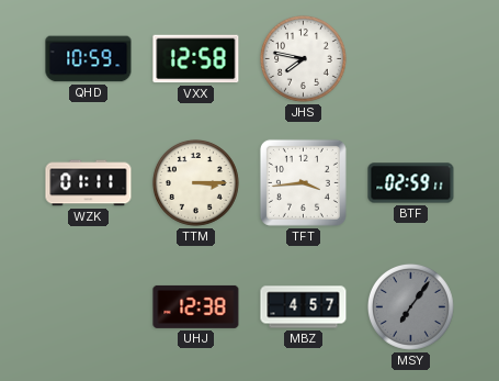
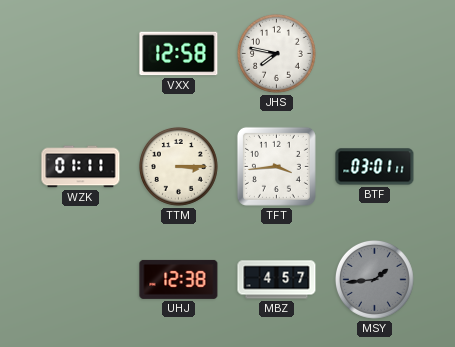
QHD: 10:59 -> none
BTF: 02:59 -> 03:01
MSY: 7:06 -> 1:44
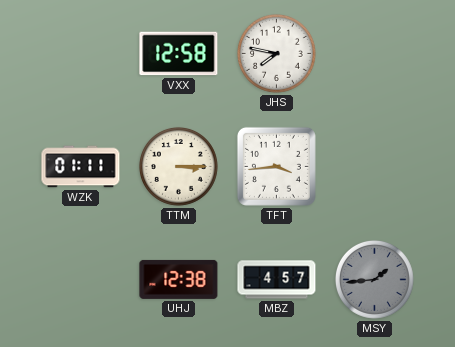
BTF: 03:01 -> none
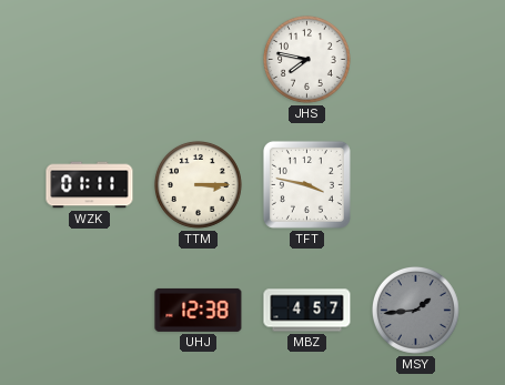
VXX: 12:58 -> none
TFT: 3:44 -> 3:47
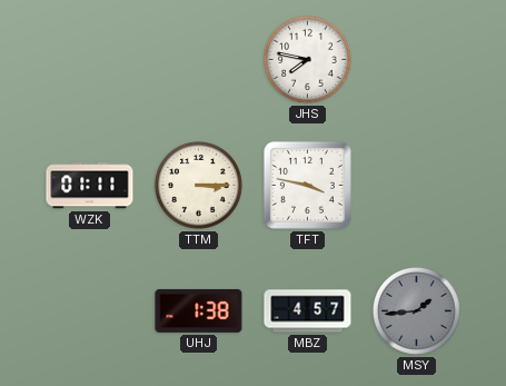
UHJ: 12:38 -> 1:38
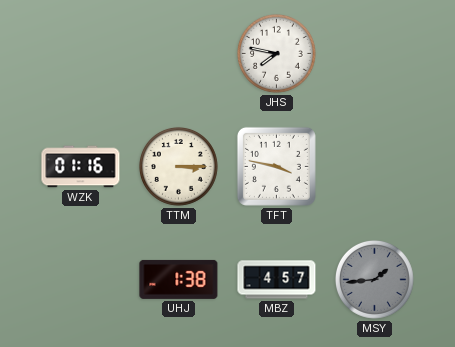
WZK: 01:11 -> 01:16
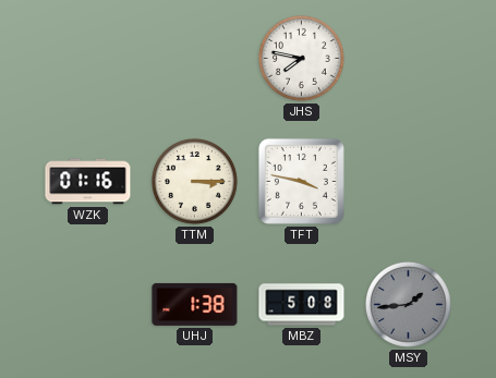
MBZ: 4:57 -> 5:08
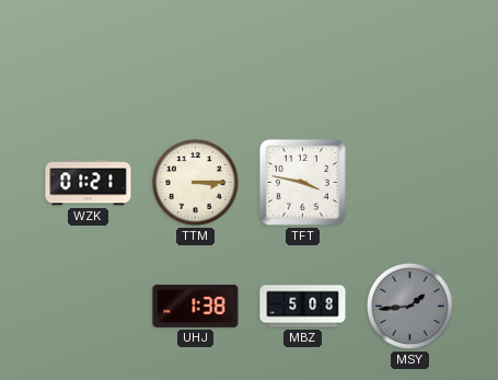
JHS: 7:47 -> none
WZK: 01:16 -> 01:21
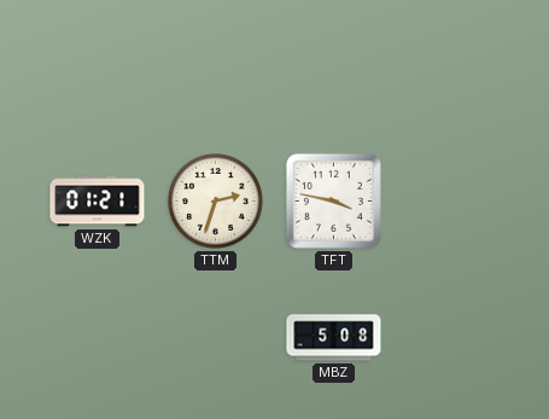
TTM: 3:15 -> 2:33
UHJ: 1:38 -> none
MSY: 1:44 -> none
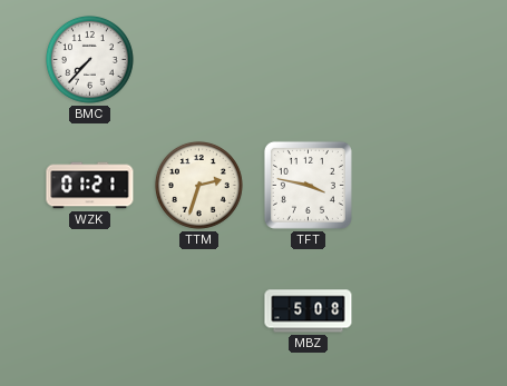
BMC: none -> 7:37
